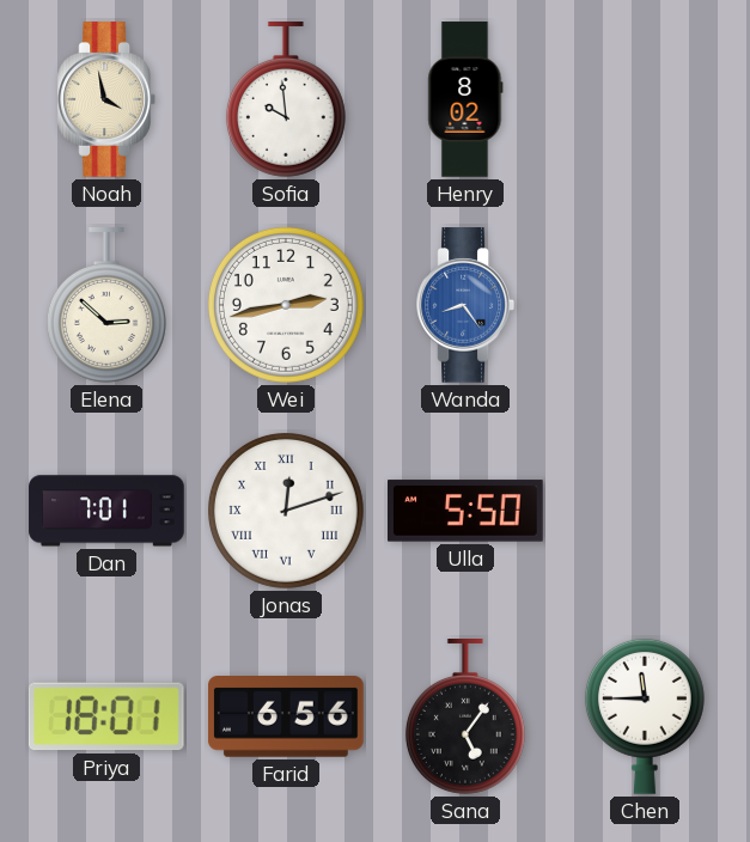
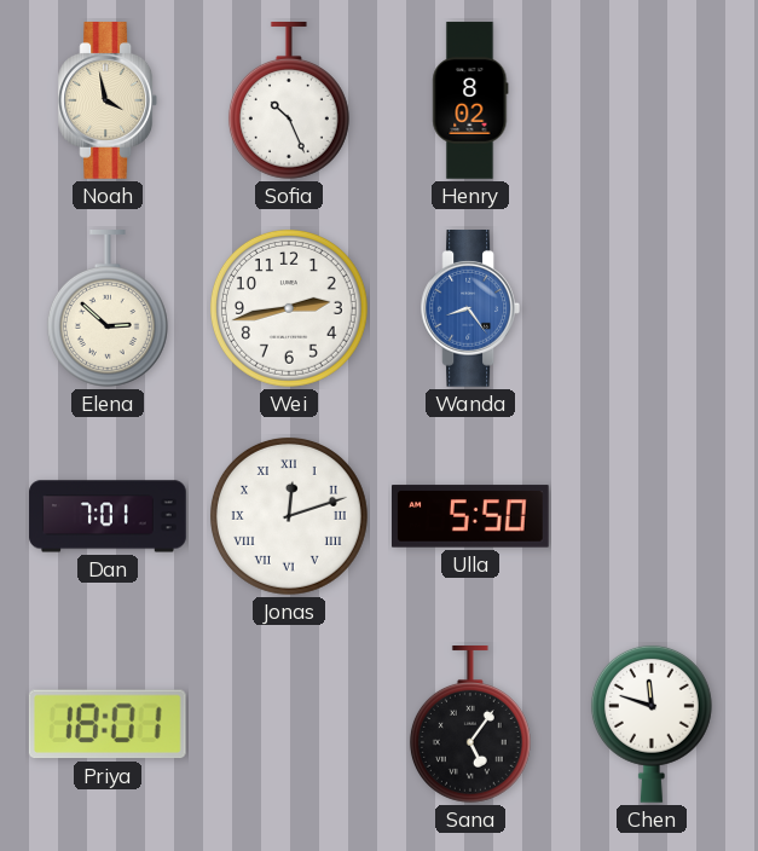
Sofia: 9:59 -> 10:26
Farid: 6:56 -> none
Chen: 11:45 -> 11:48
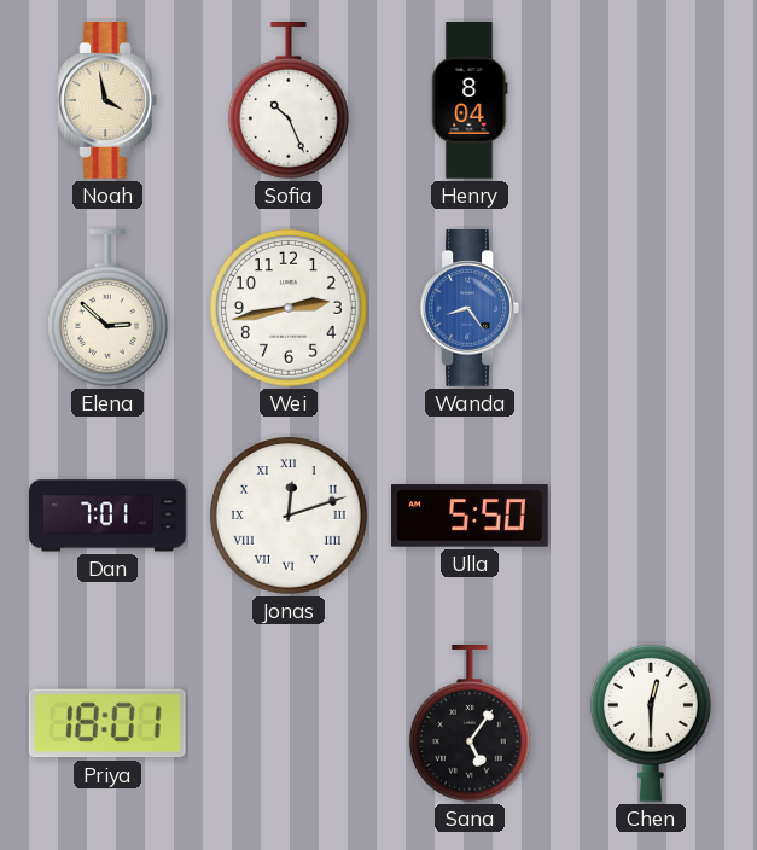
Henry: 8:02 -> 8:04
Chen: 11:48 -> 12:30
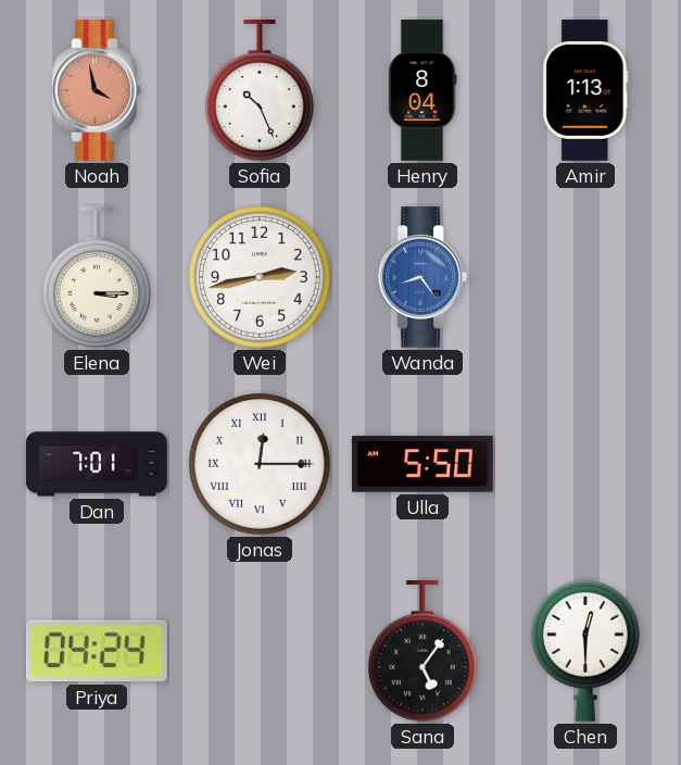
Noah dial: cream -> salmon
Amir: none -> 1:13
Elena: 2:52 -> 3:15
Jonas: 12:12 -> 12:15
Priya: 18:01 -> 04:24
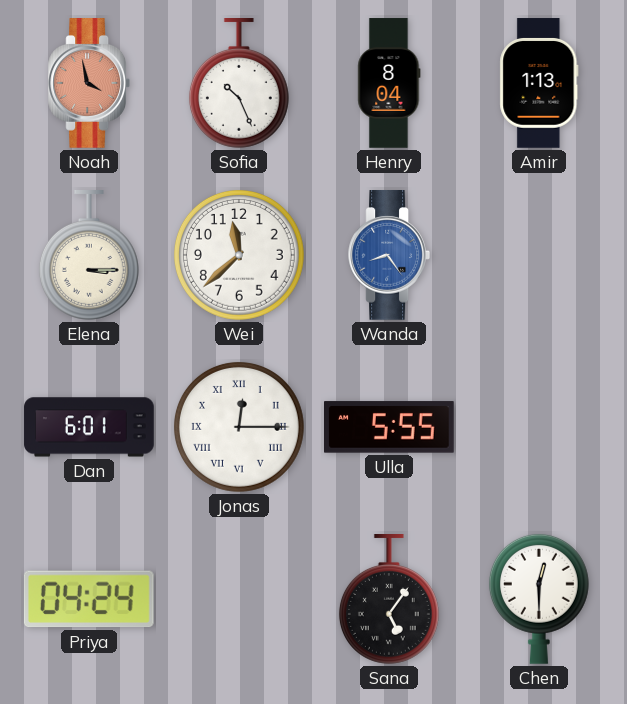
Wei: 2:43 -> 11:38
Dan: 7:01 -> 6:01
Ulla: 5:50 -> 5:55
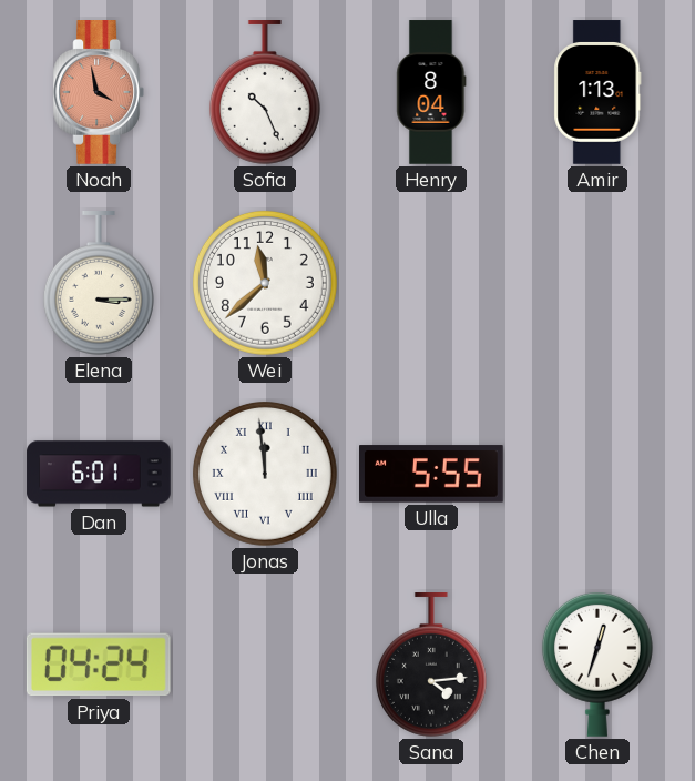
Wanda: 8:24 -> none
Jonas: 12:15 -> 11:59
Sana: 5:06 -> 4:14
Chen: 12:30 -> 12:33
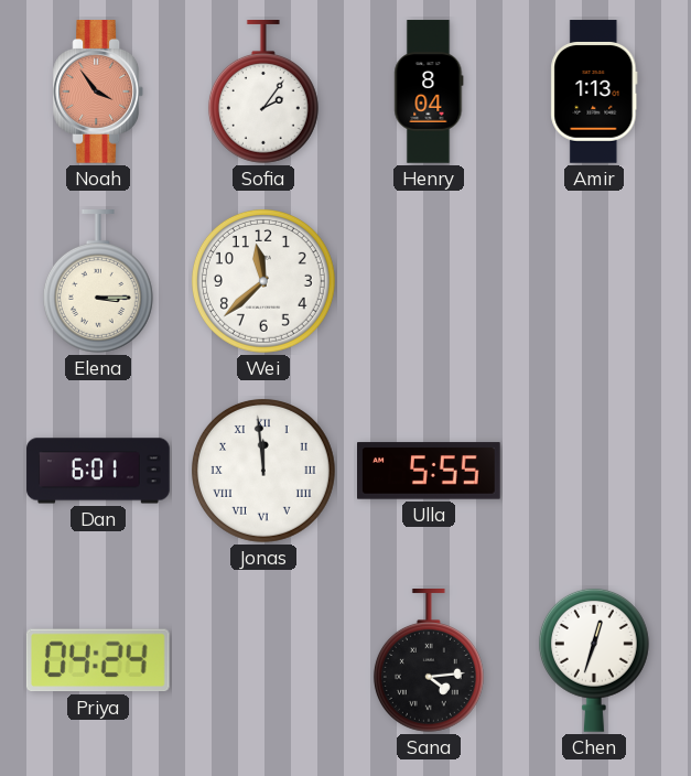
Noah: 3:58 -> 3:54
Sofia: 10:26 -> 2:06
